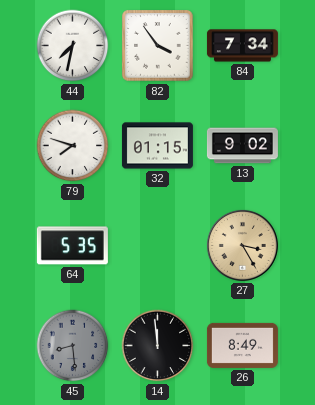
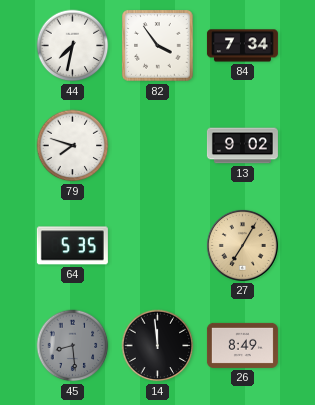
32: 01:15 -> none
27: 3:25 -> 7:05
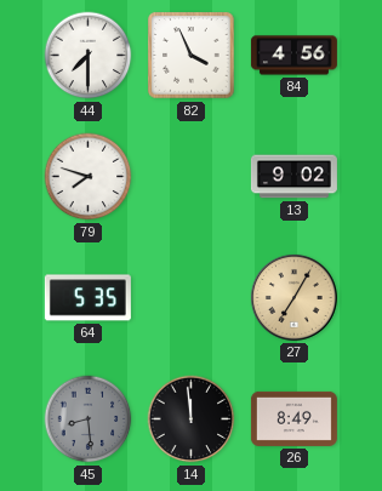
44: 7:32 -> 7:30
82: 3:54 -> 3:56
84: 7:34 -> 4:56
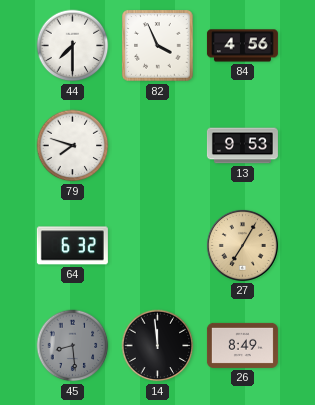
13: 9:02 -> 9:53
64: 5:35 -> 6:32
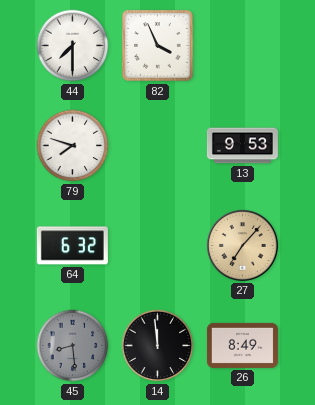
84: 4:56 -> none
27: 7:05 -> 7:07
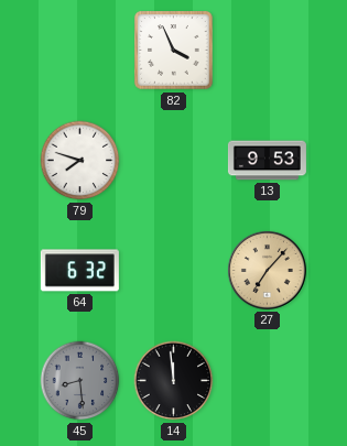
44: 7:30 -> none
26: 8:49 -> none
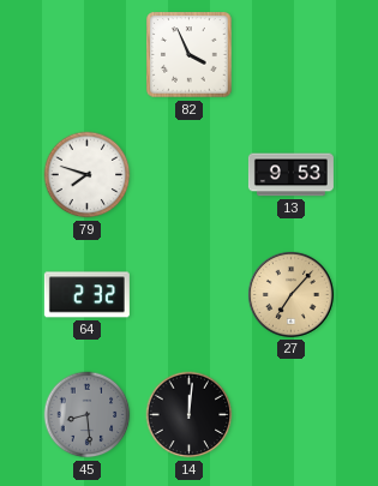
64: 6:32 -> 2:32
14: 11:59 -> 12:01
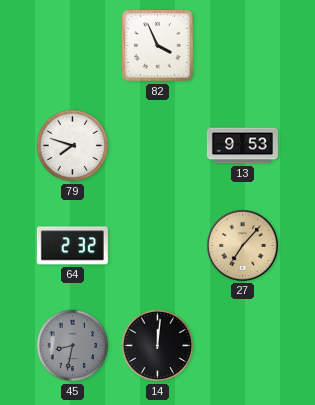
45: 8:29 -> 8:32
